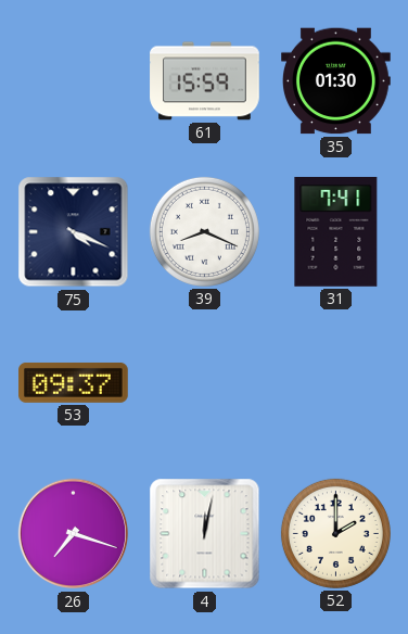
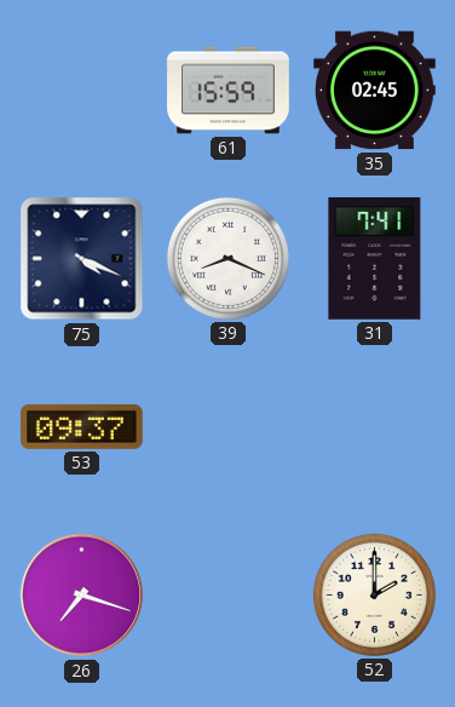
35: 01:30 -> 02:45
4: 12:02 -> none
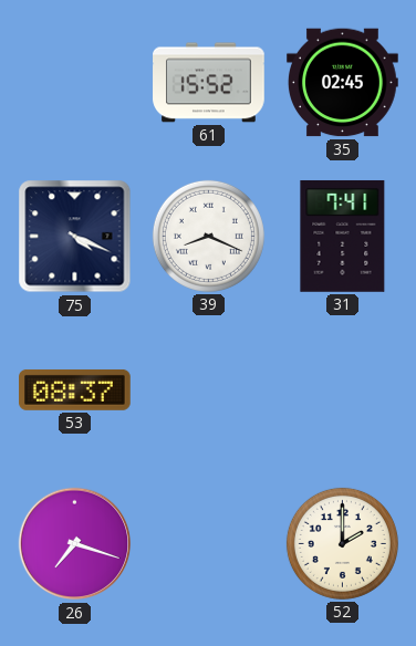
61: 15:59 -> 15:52
53: 09:37 -> 08:37
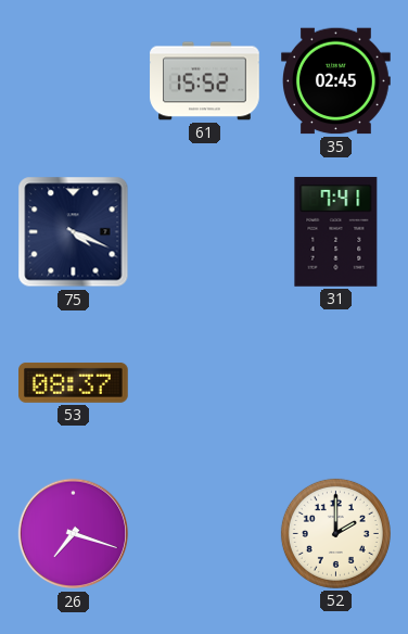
39: 8:19 -> none
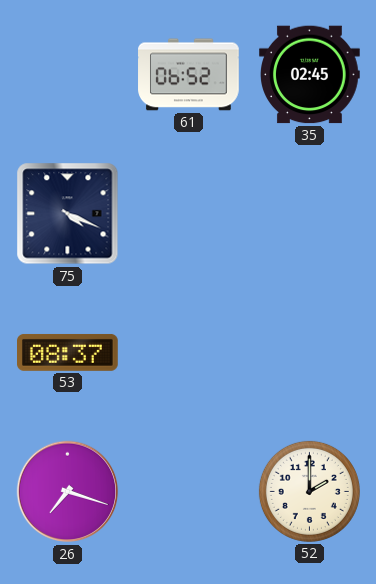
61: 15:52 -> 06:52
31: 7:41 -> none
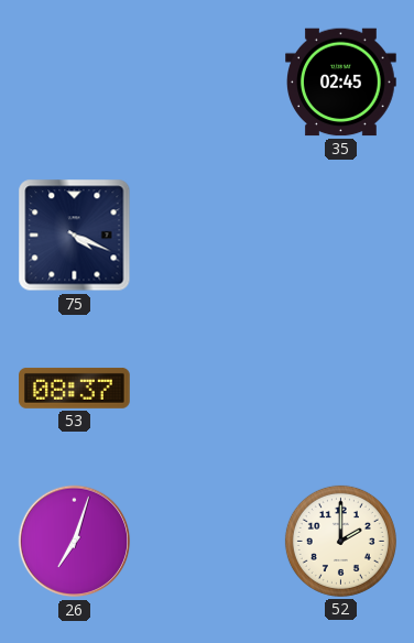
61: 06:52 -> none
26: 7:18 -> 7:03
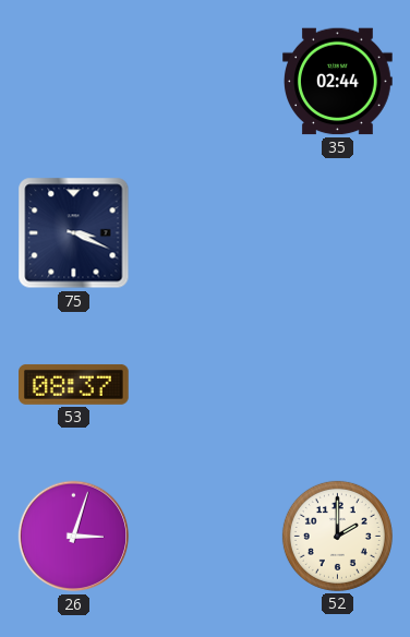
35: 02:45 -> 02:44
75: 4:19 -> 3:19
26: 7:03 -> 3:03
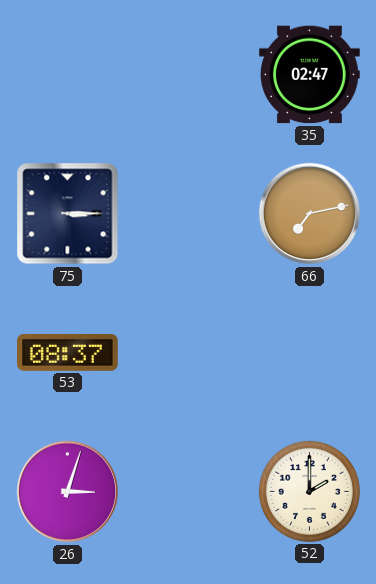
35: 02:44 -> 02:47
75: 3:19 -> 3:15
66: none -> 7:13
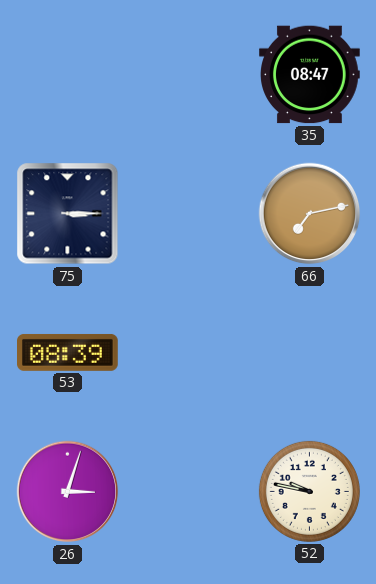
35: 02:47 -> 08:47
53: 08:37 -> 08:39
52: 2:00 -> 9:47
